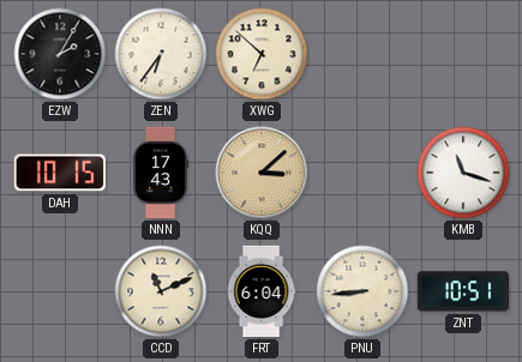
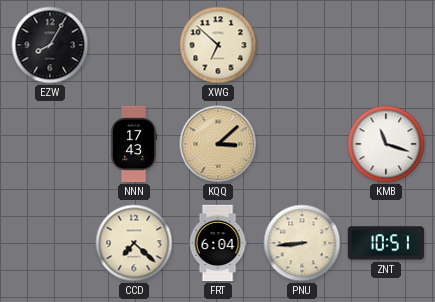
EZW: 2:05 -> 8:05
ZEN: 6:36 -> none
DAH: 10:15 -> none
CCD: 11:11 -> 7:22
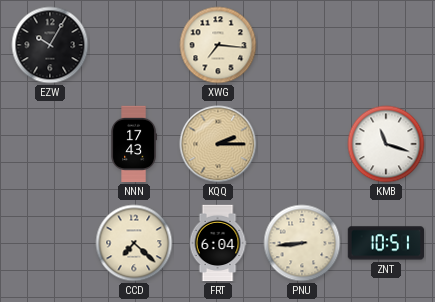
EZW: 8:05 -> 10:05
XWG: 6:52 -> 7:16
KQQ: 3:08 -> 2:15
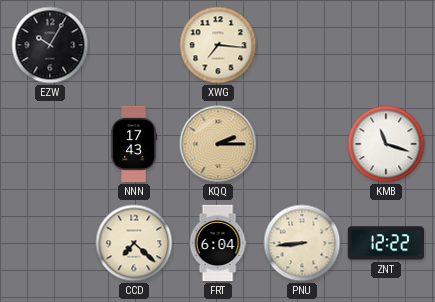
ZNT: 10:51 -> 12:22
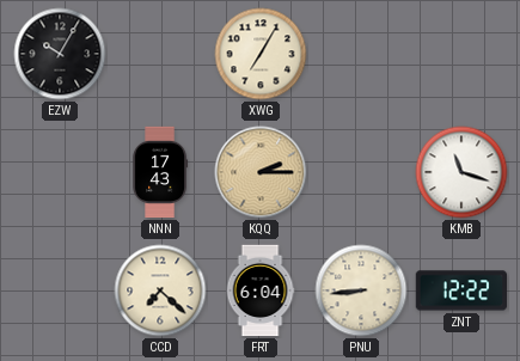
XWG: 7:16 -> 7:05
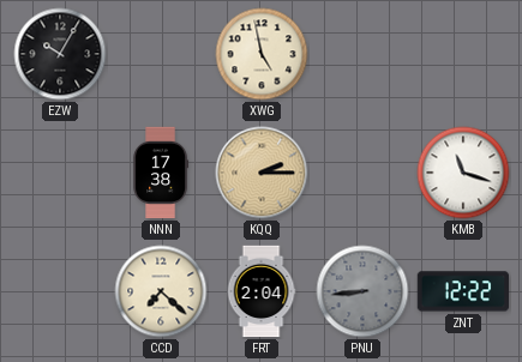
XWG: 7:05 -> 4:58
NNN: 17:43 -> 17:38
FRT: 6:04 -> 2:04
PNU dial: cream -> grey
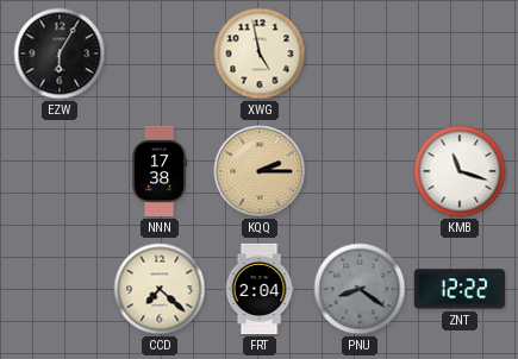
EZW: 10:05 -> 6:05
PNU: 8:44 -> 8:21
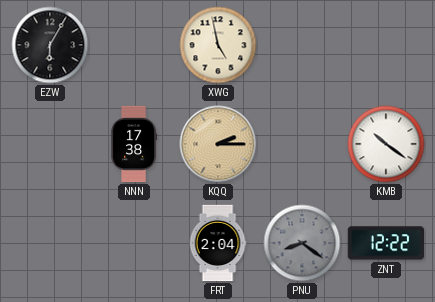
KMB: 11:18 -> 10:21
CCD: 7:22 -> none
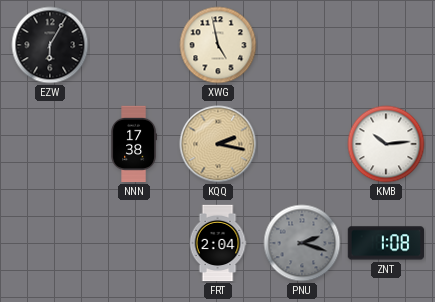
KQQ: 2:15 -> 2:17
KMB: 10:21 -> 10:14
PNU: 8:21 -> 2:18
ZNT: 12:22 -> 1:08
